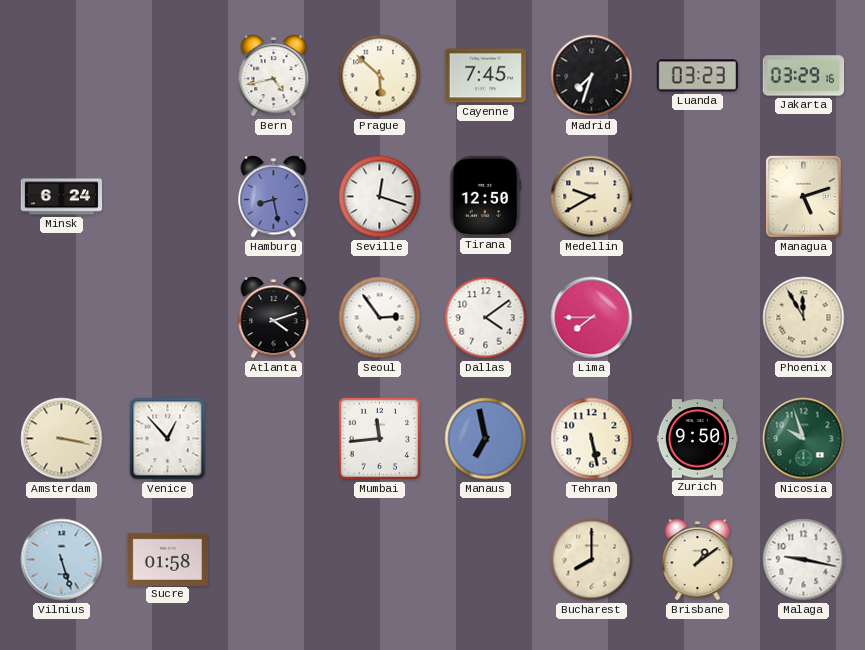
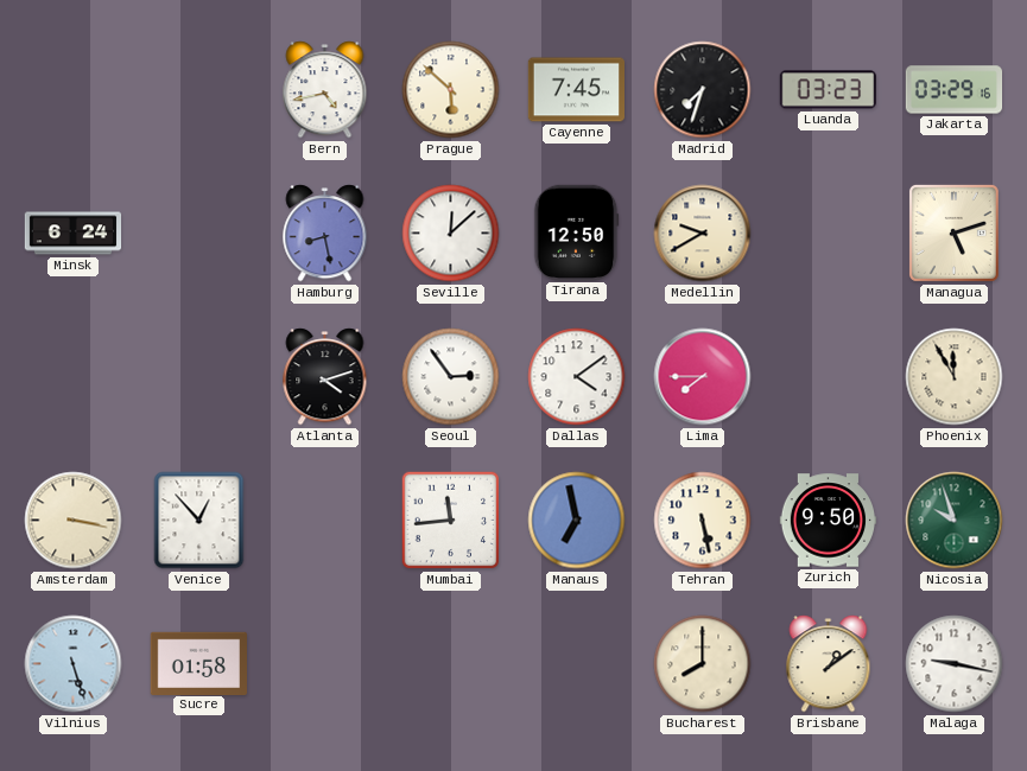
Seville: 12:18 -> 12:08
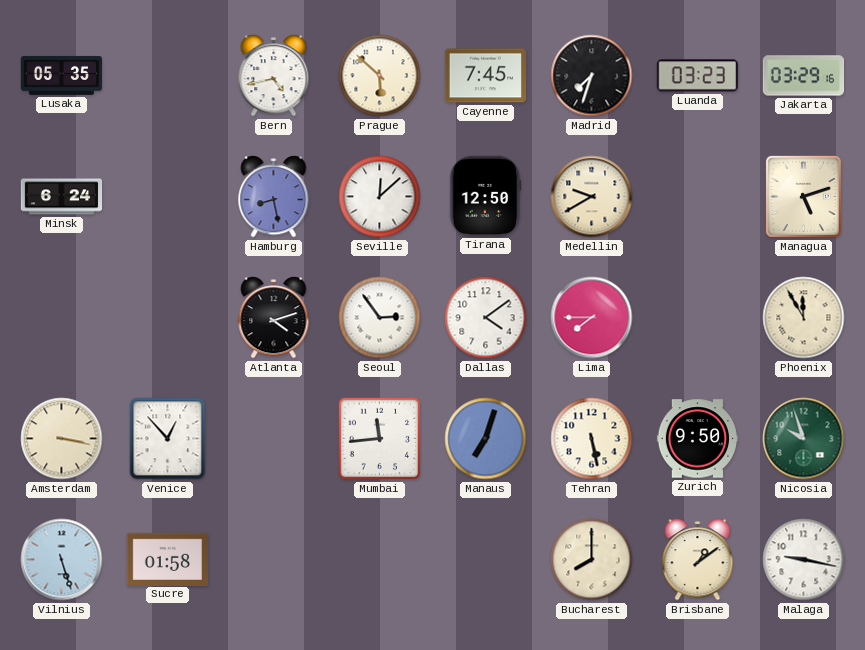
Lusaka: none -> 05:35
Manaus: 6:58 -> 7:03
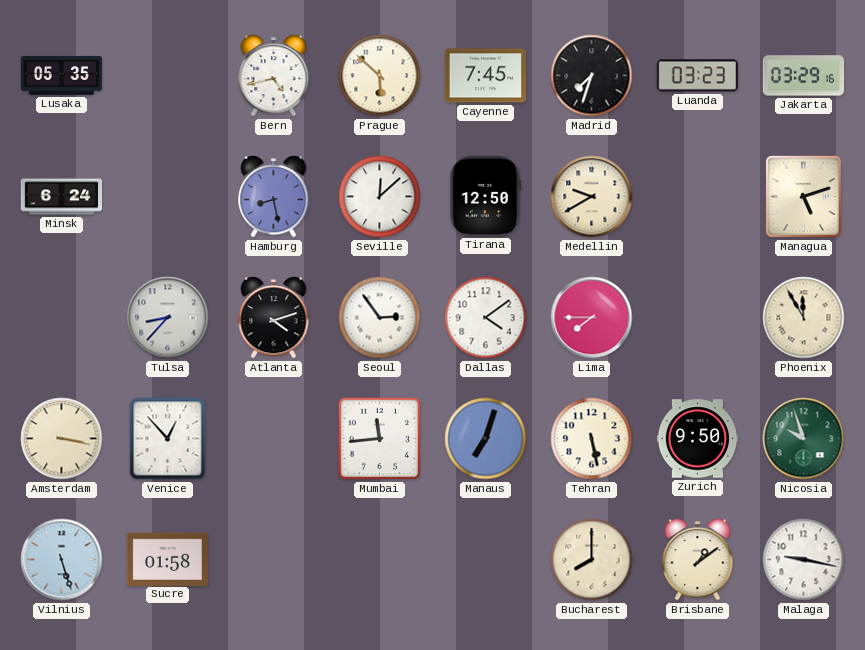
Tulsa: none -> 8:37
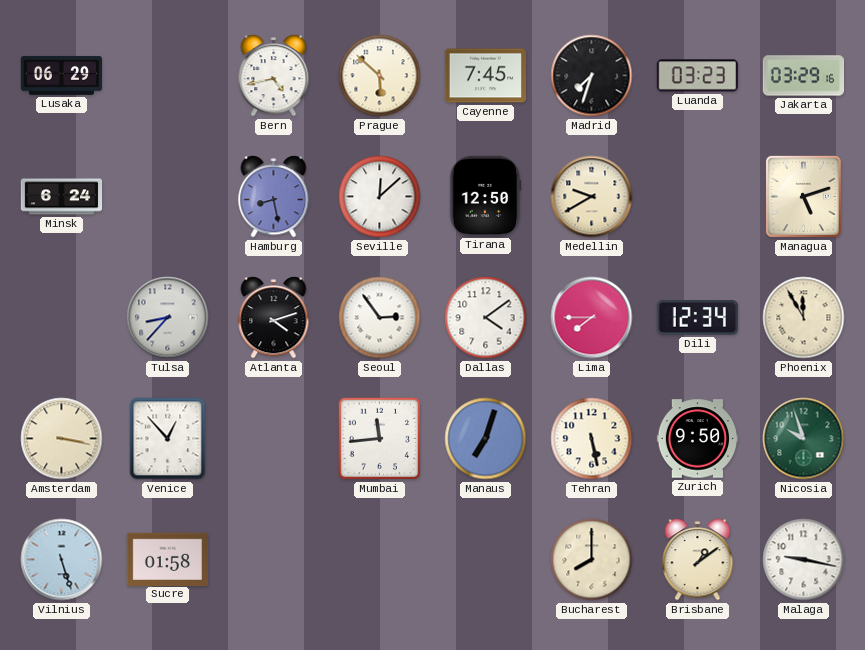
Lusaka: 05:35 -> 06:29
Dili: none -> 12:34
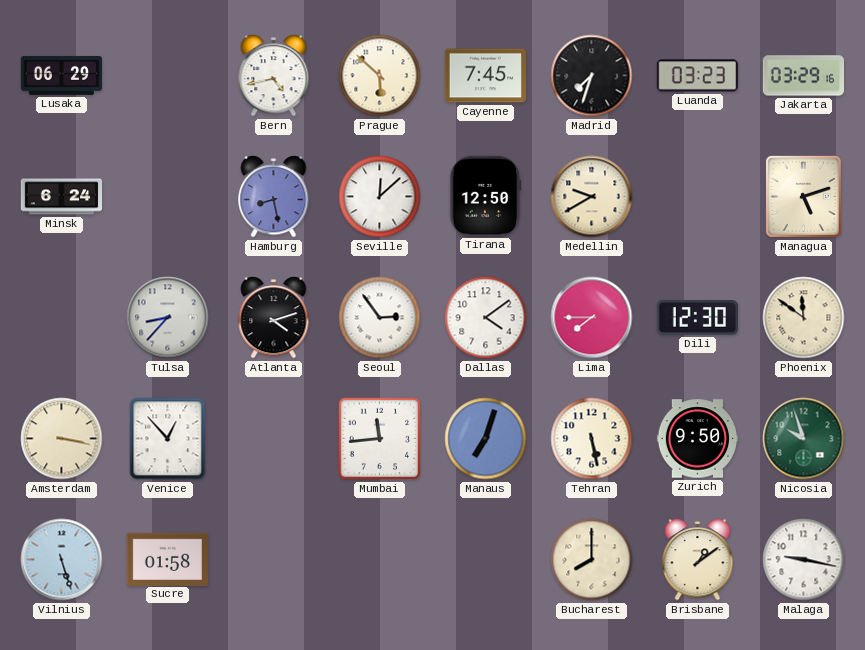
Dili: 12:34 -> 12:30
Phoenix: 11:55 -> 11:51
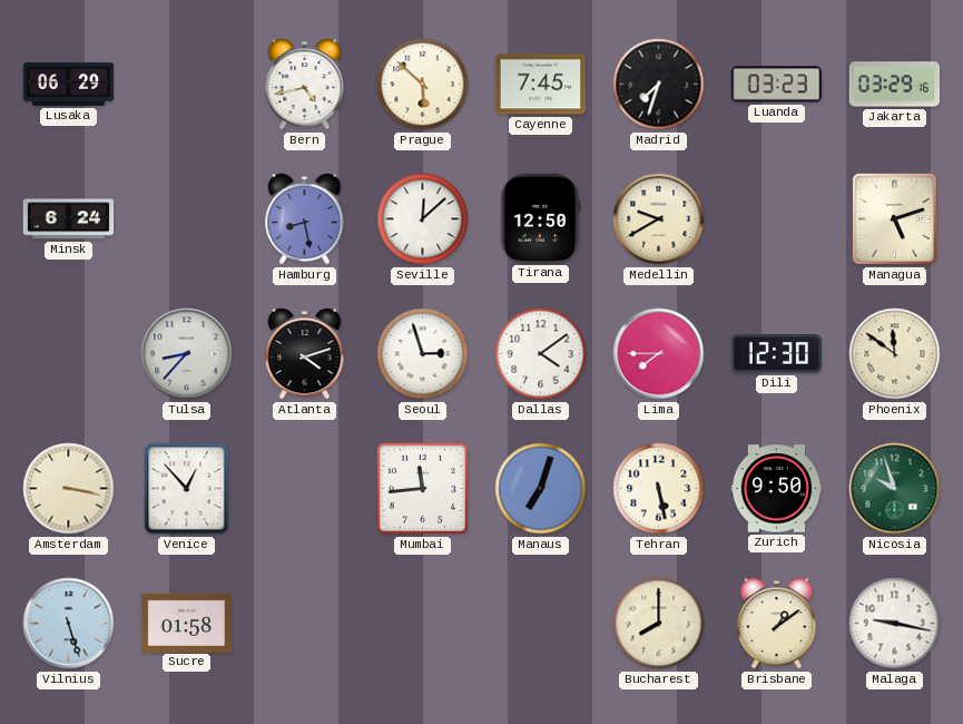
Seoul: 2:54 -> 2:57
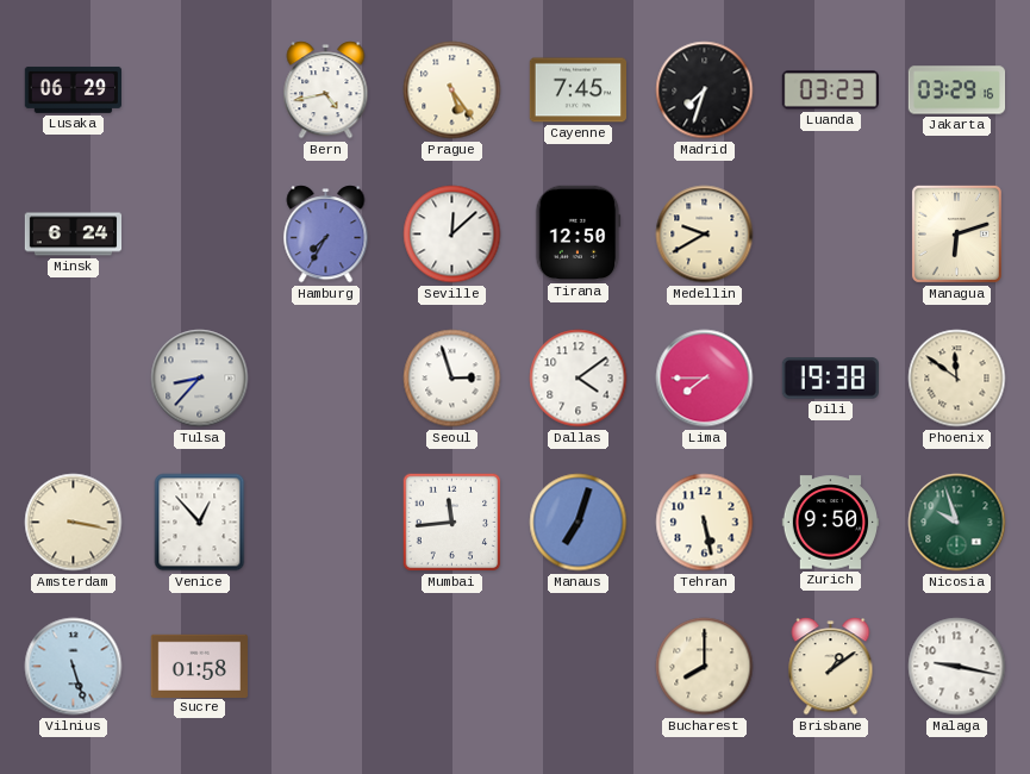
Prague: 5:52 -> 5:24
Hamburg: 8:28 -> 7:35
Managua: 5:12 -> 6:12
Atlanta: 4:12 -> none
Dili: 12:30 -> 19:38
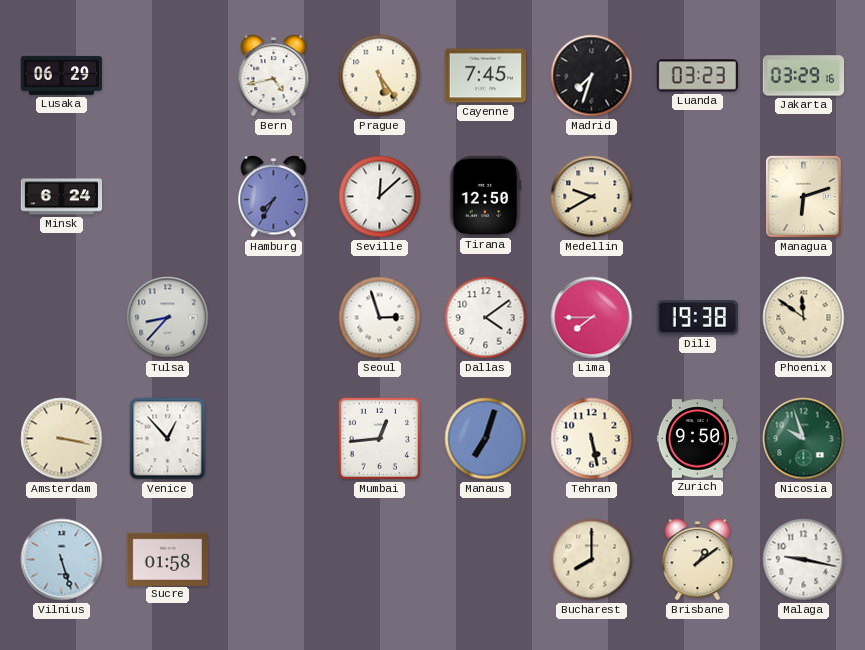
Mumbai: 11:44 -> 12:44
